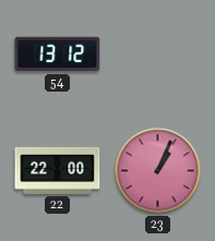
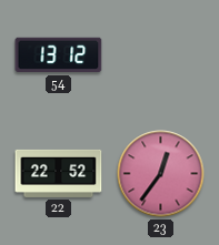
22: 22:00 -> 22:52
23: 1:04 -> 12:36
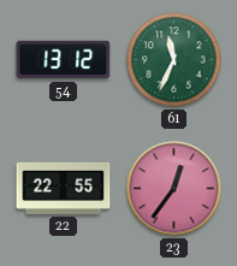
61: none -> 11:34
22: 22:52 -> 22:55
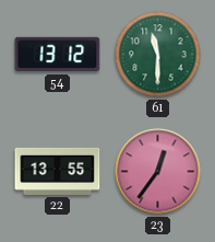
61: 11:34 -> 11:30
22: 22:55 -> 13:55
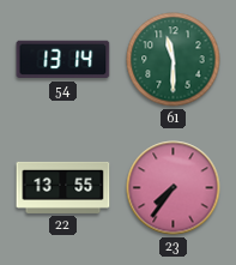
54: 13:12 -> 13:14
23: 12:36 -> 7:36
